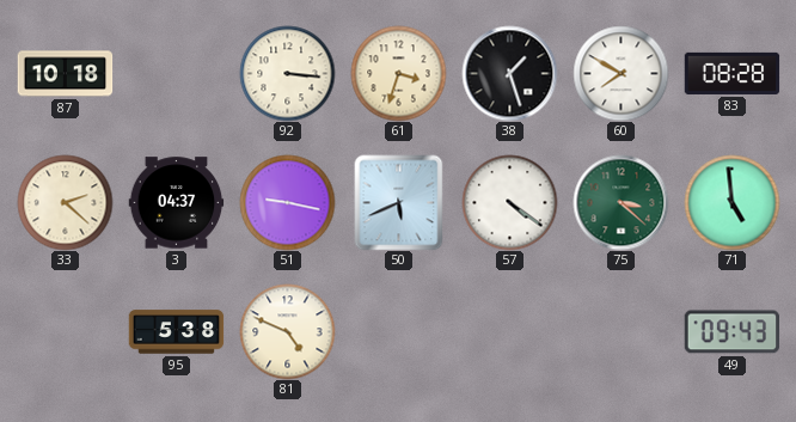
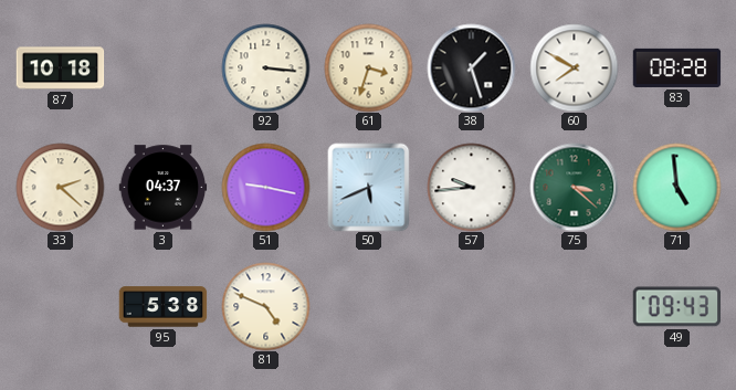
57: 4:21 -> 9:44
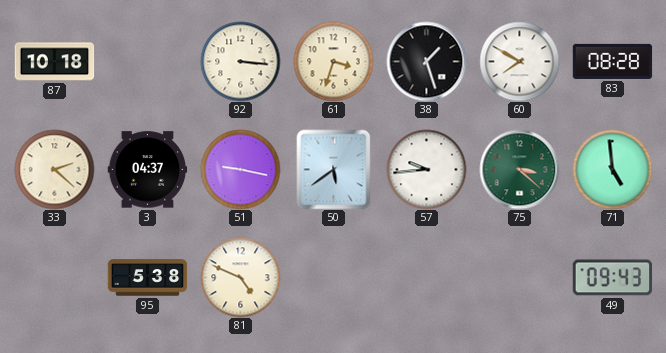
50: 5:41 -> 5:39
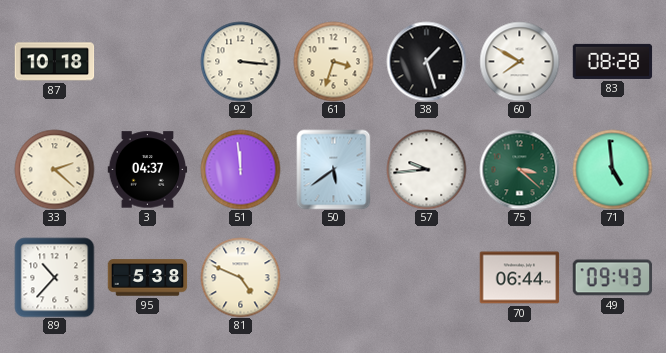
51: 9:17 -> 11:59
89: none -> 10:37
70: none -> 06:44
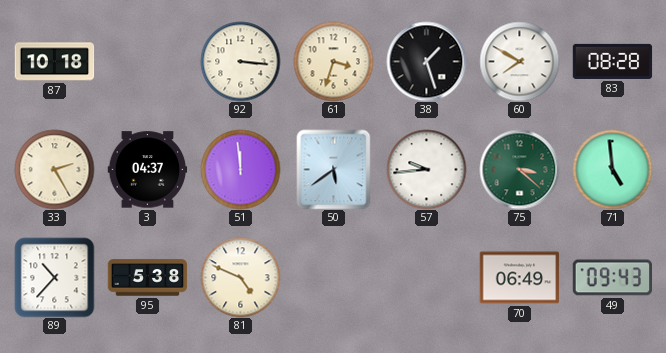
33: 2:22 -> 2:25
70: 06:44 -> 06:49
